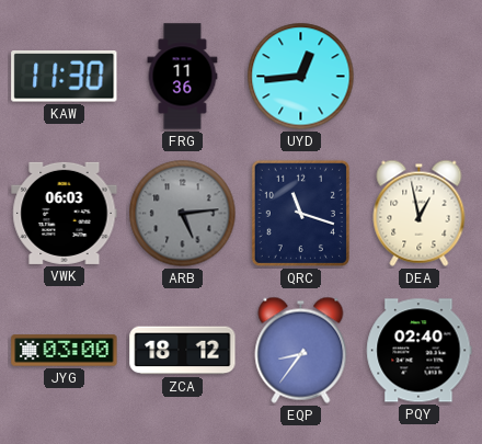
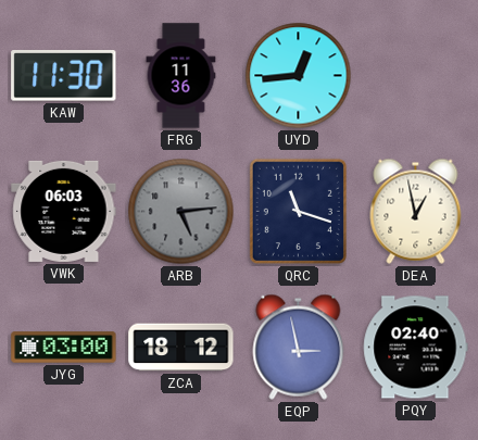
EQP: 8:36 -> 2:58
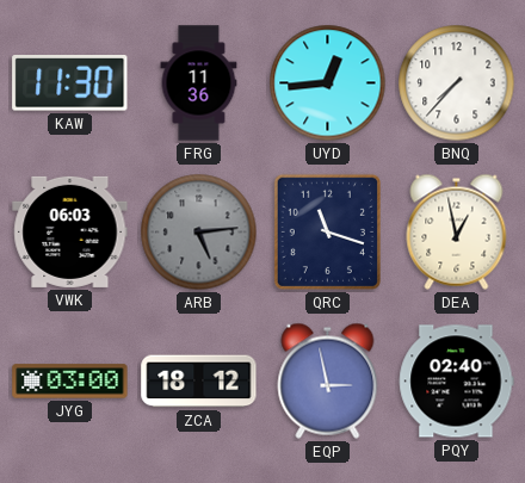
BNQ: none -> 7:37
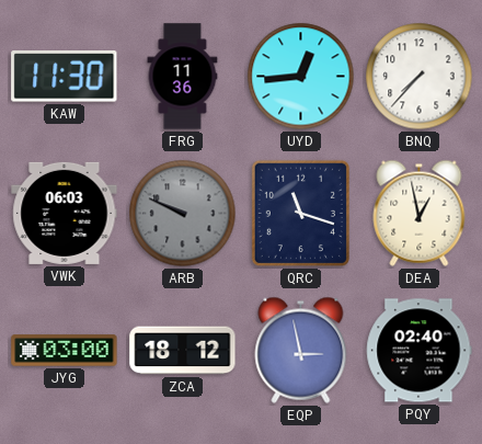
ARB: 5:14 -> 9:49
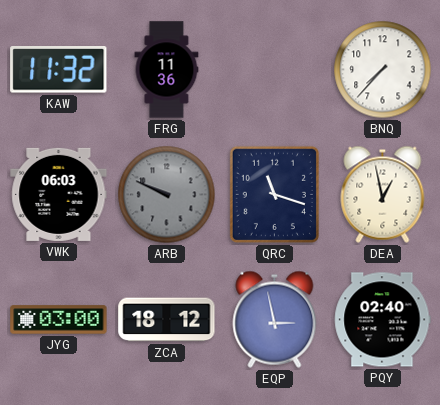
KAW: 11:30 -> 11:32
UYD: 12:44 -> none
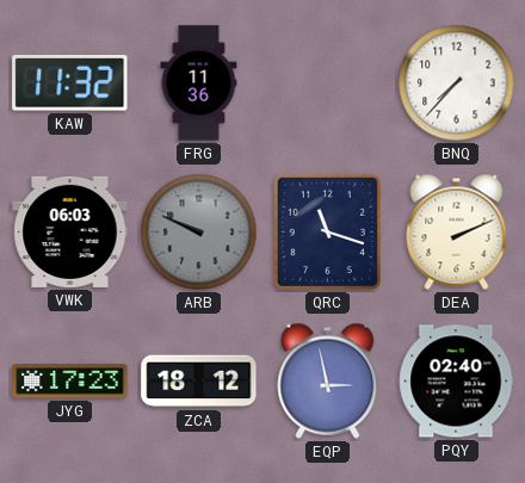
DEA: 12:58 -> 2:11
JYG: 03:00 -> 17:23
